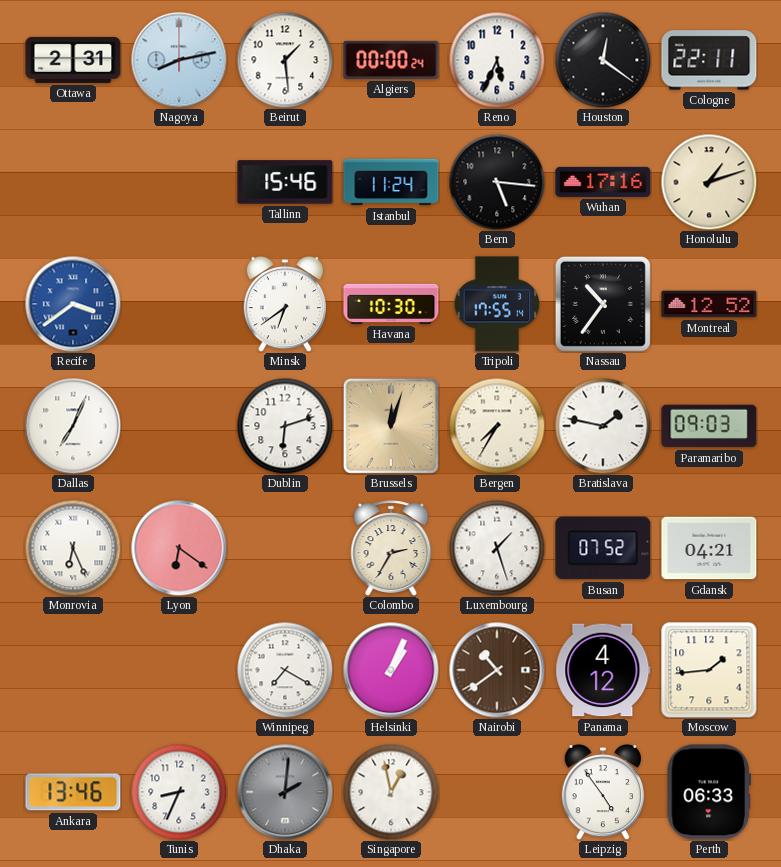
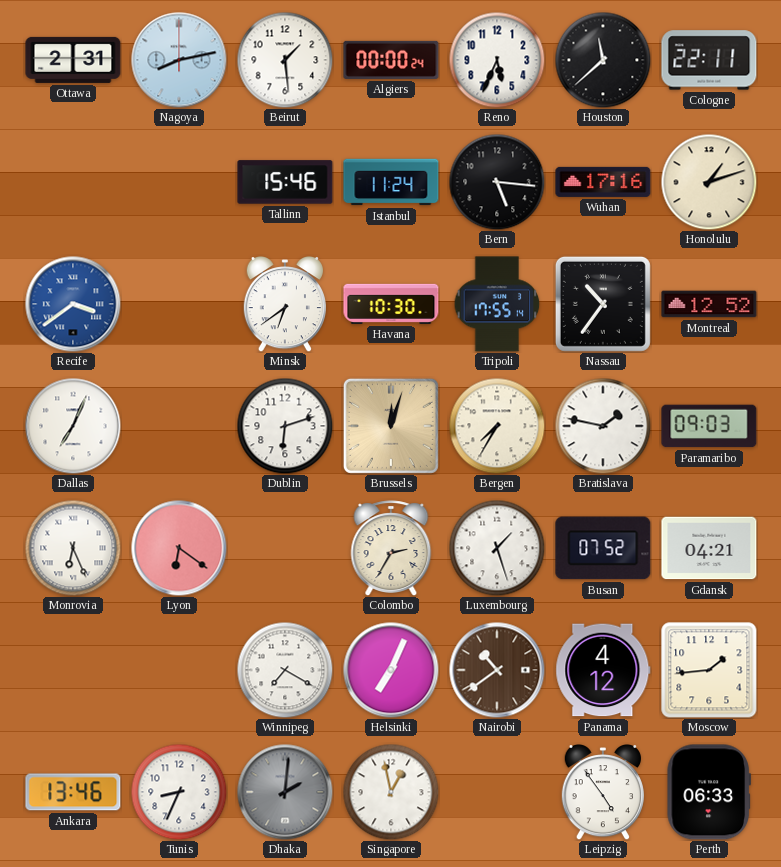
Houston: 12:21 -> 11:38
Helsinki: 1:04 -> 7:04
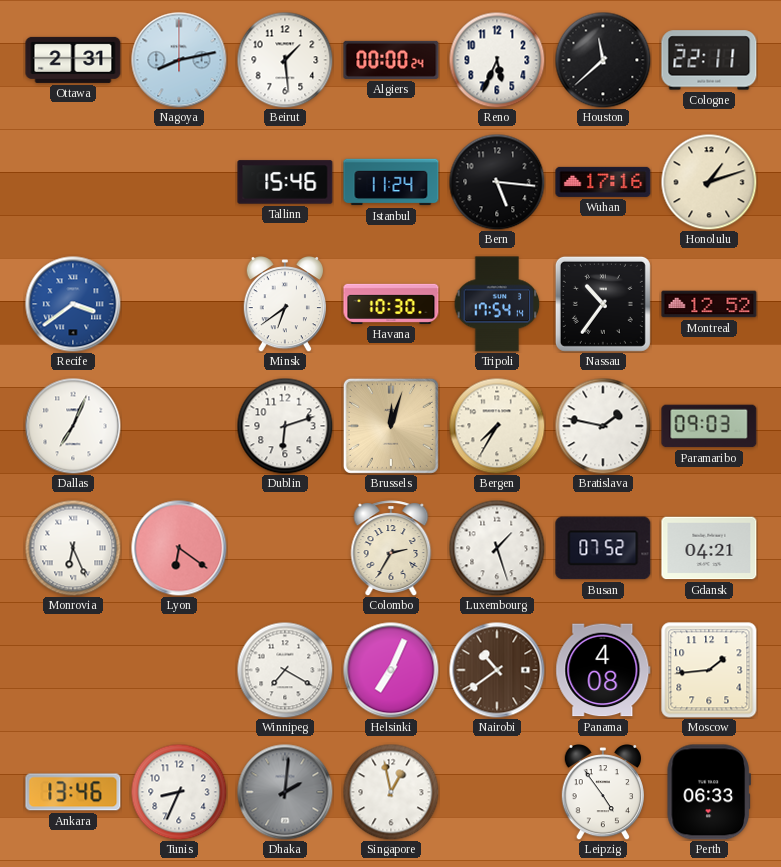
Tripoli: 17:55 -> 17:54
Panama: 4:12 -> 4:08
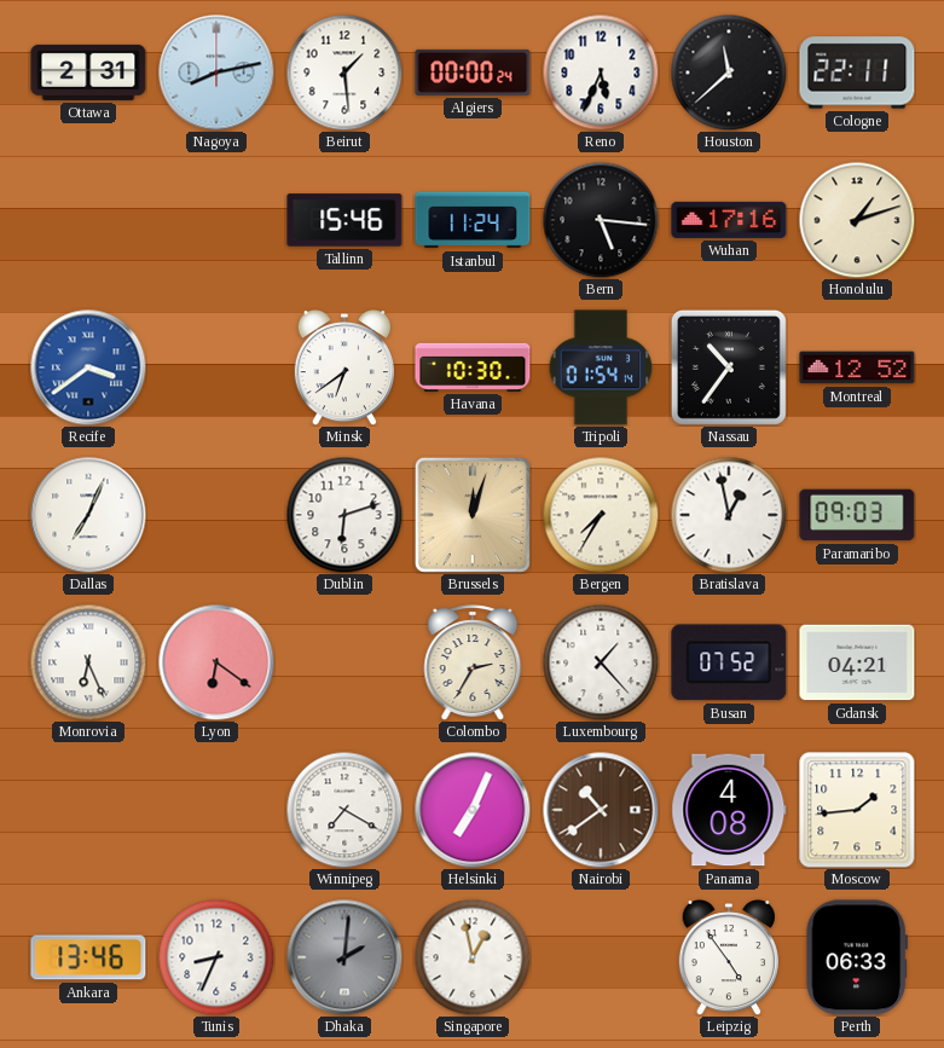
Tripoli: 17:54 -> 01:54
Bratislava: 1:47 -> 12:58
Luxembourg: 1:27 -> 1:23
